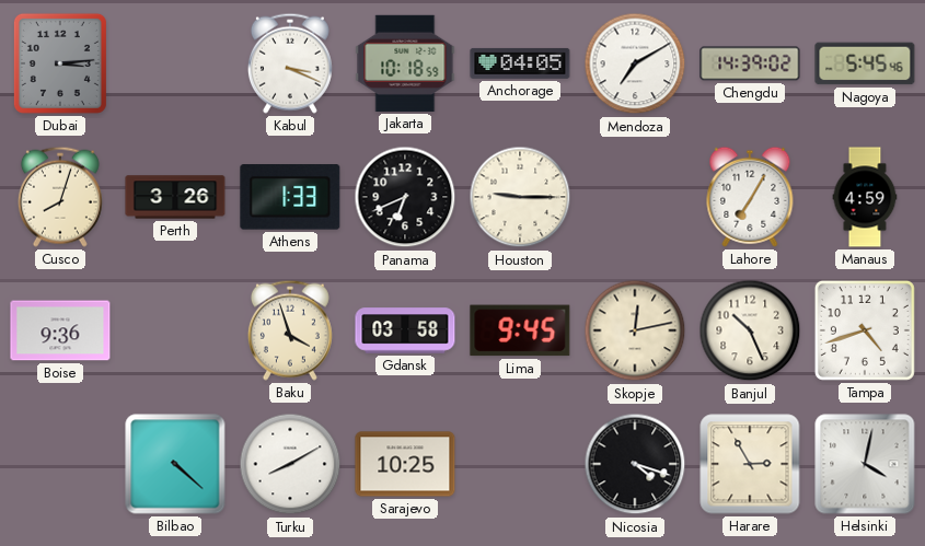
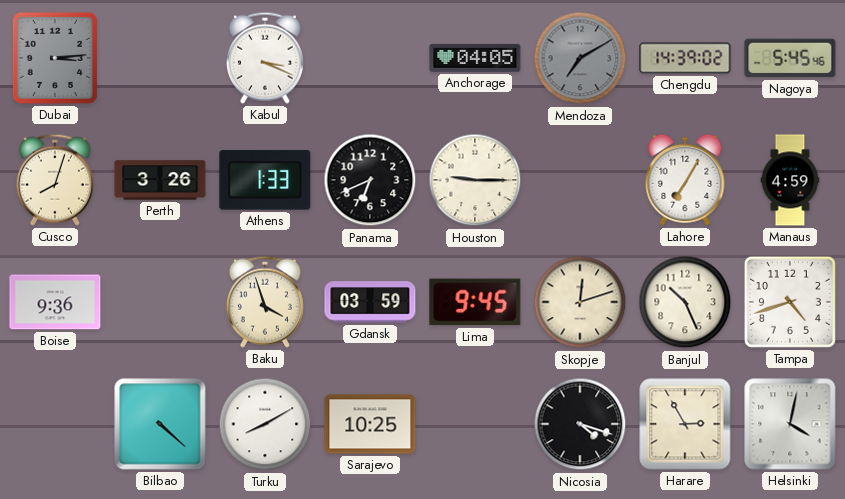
Jakarta: 10:18 -> none
Mendoza dial: white -> grey
Gdansk: 03:58 -> 03:59
Skopje: 12:13 -> 12:12
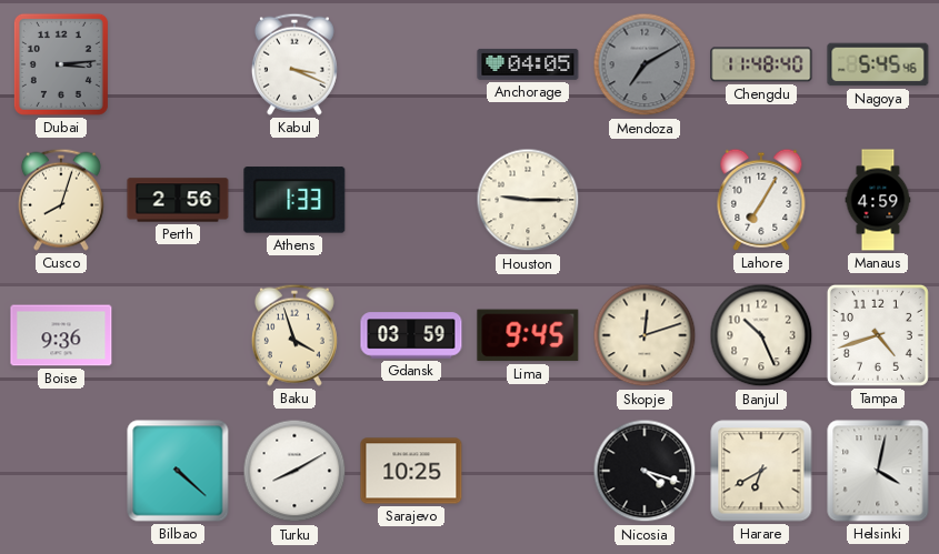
Chengdu: 14:39 -> 11:48
Perth: 3:26 -> 2:56
Panama: 6:41 -> none
Harare: 2:55 -> 6:40
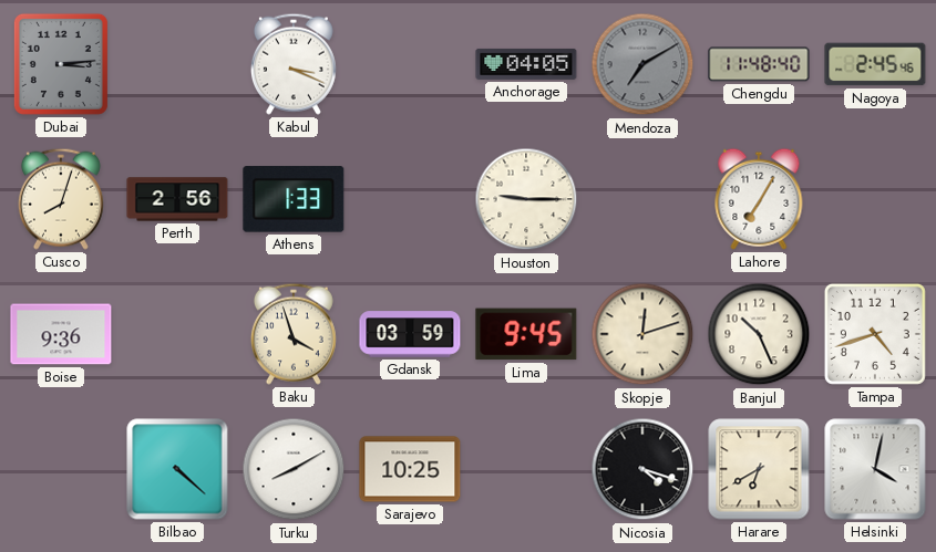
Nagoya: 5:45 -> 2:45
Manaus: 4:59 -> none
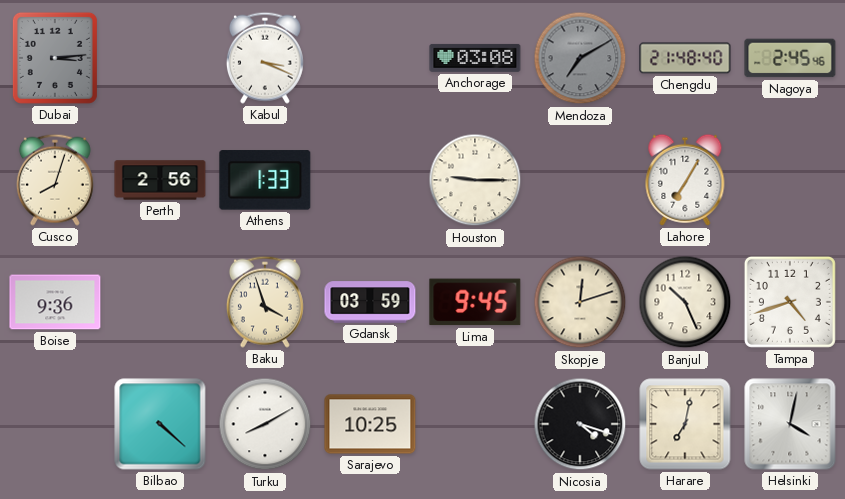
Anchorage: 04:05 -> 03:08
Chengdu: 11:48 -> 21:48
Harare: 6:40 -> 7:02
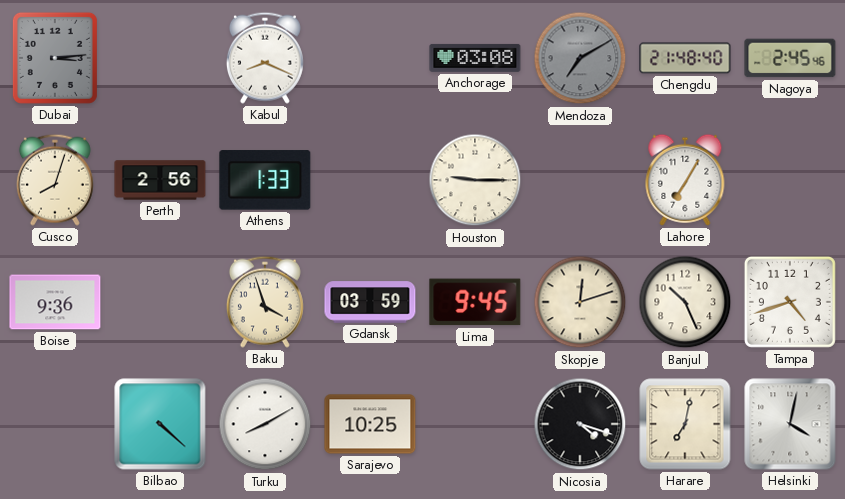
Kabul: 3:19 -> 8:19
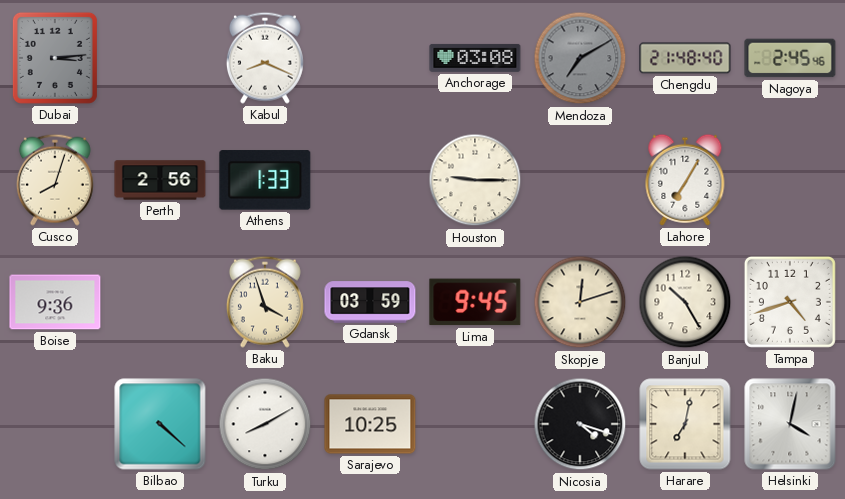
Banjul: 10:26 -> 10:25
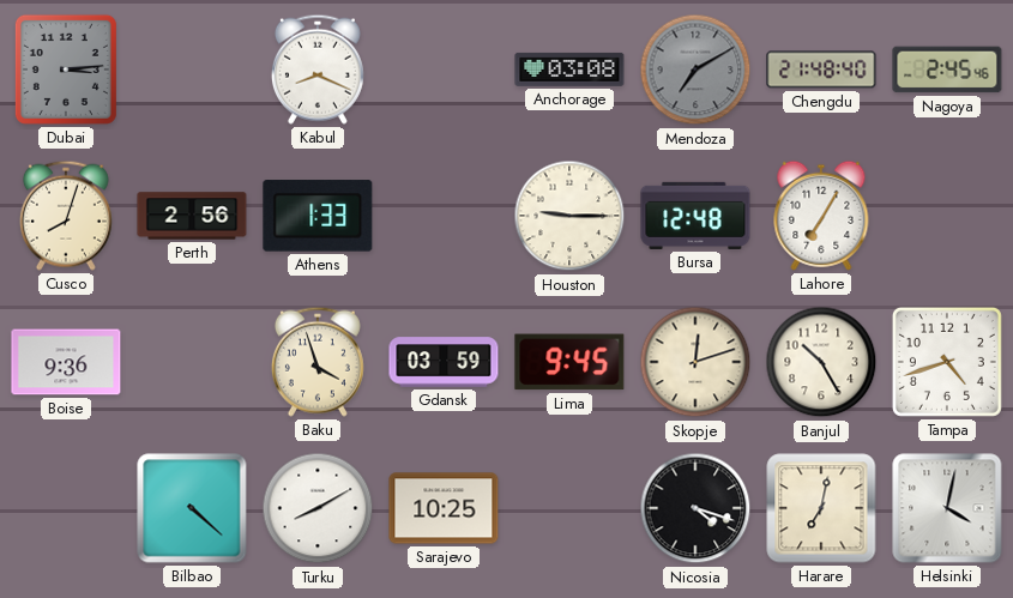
Bursa: none -> 12:48
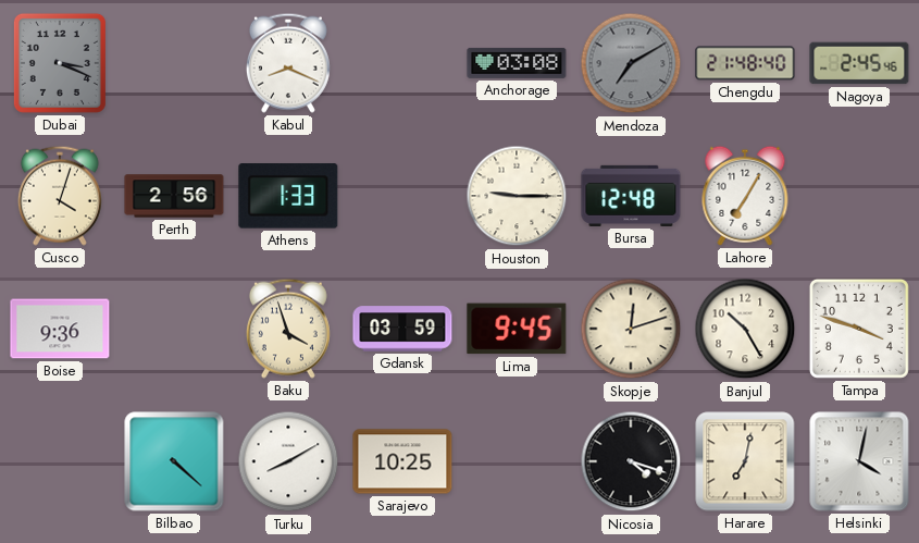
Dubai: 3:14 -> 3:19
Cusco: 8:03 -> 4:03
Tampa: 4:42 -> 3:48
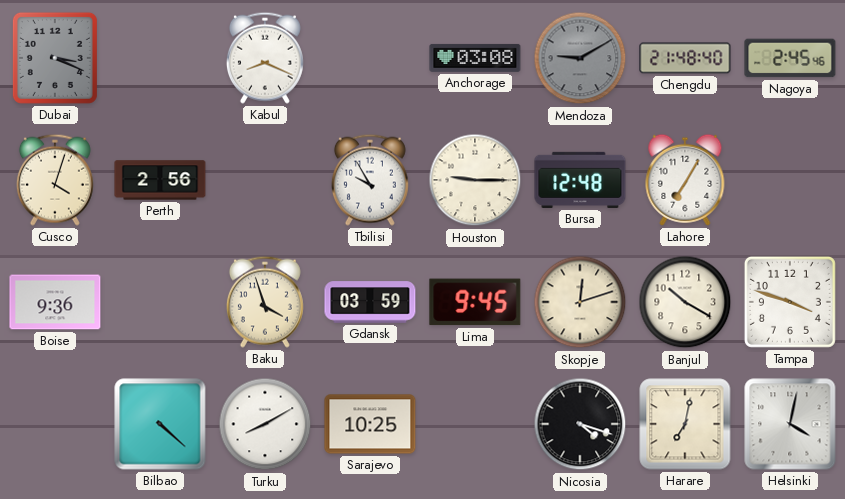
Mendoza: 7:10 -> 9:10
Athens: 1:33 -> none
Tbilisi: none -> 9:55
Banjul: 10:25 -> 10:20
